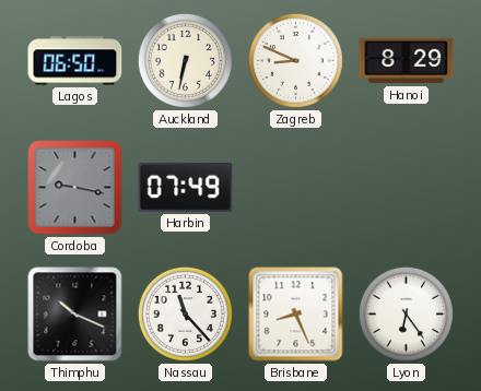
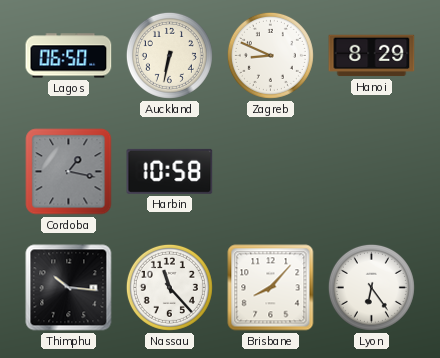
Cordoba: 9:17 -> 1:17
Harbin: 07:49 -> 10:58
Thimphu: 10:19 -> 10:16
Brisbane: 8:26 -> 8:07
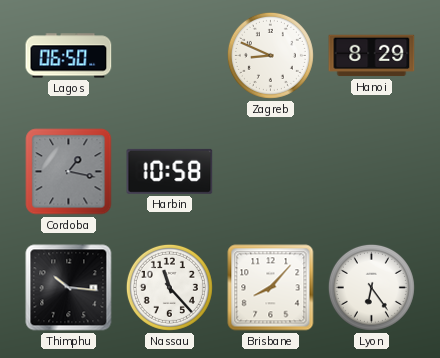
Auckland: 6:32 -> none
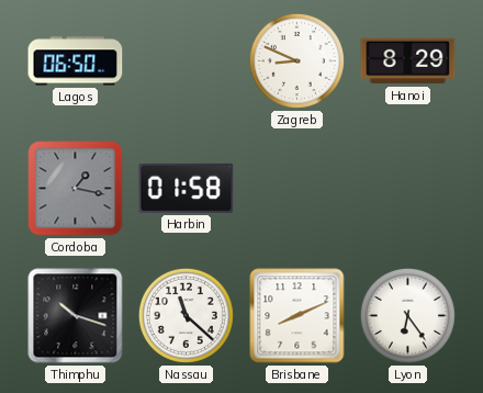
Harbin: 10:58 -> 01:58
Thimphu: 10:16 -> 10:18
Nassau: 11:23 -> 11:22
Brisbane: 8:07 -> 8:11
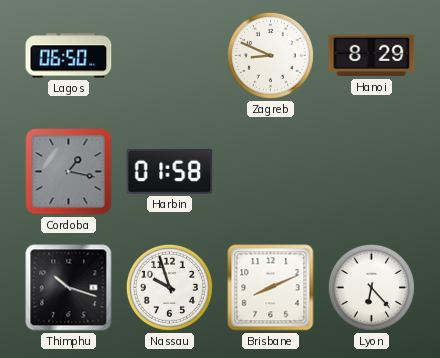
Nassau: 11:22 -> 9:57
Lyon: 6:24 -> 6:23
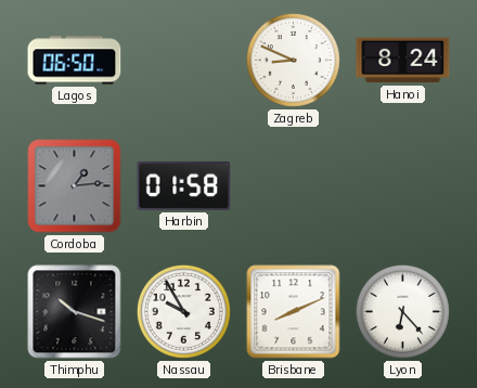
Hanoi: 8:29 -> 8:24
Cordoba: 1:17 -> 1:14
Nassau: 9:57 -> 9:55
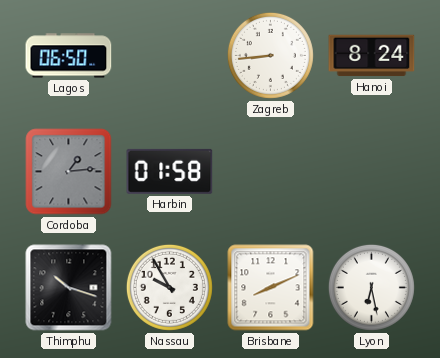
Zagreb: 8:49 -> 8:44
Lyon: 6:23 -> 6:28
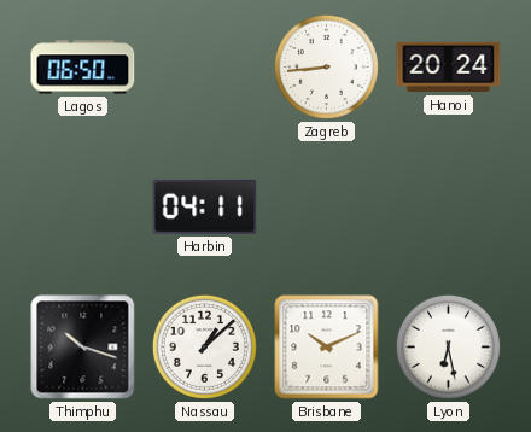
Hanoi: 8:24 -> 20:24
Cordoba: 1:14 -> none
Harbin: 01:58 -> 04:11
Nassau: 9:55 -> 1:08
Brisbane: 8:11 -> 10:11
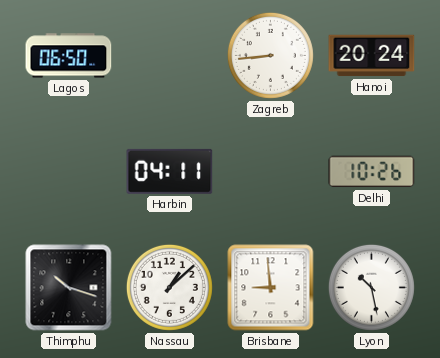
Delhi: none -> 10:26
Brisbane: 10:11 -> 8:59
Lyon: 6:28 -> 10:28
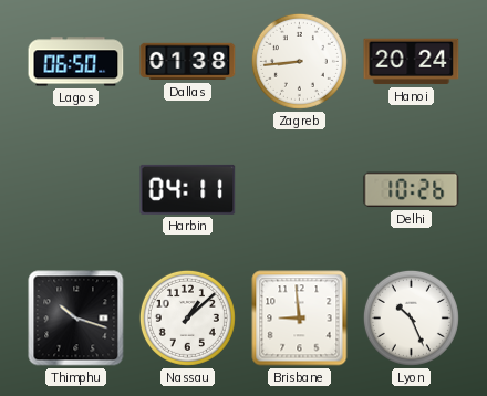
Dallas: none -> 01:38
Lyon: 10:28 -> 10:26
